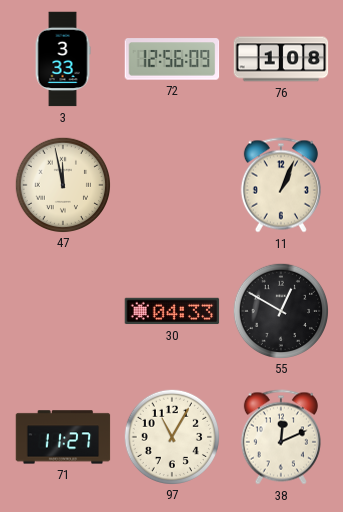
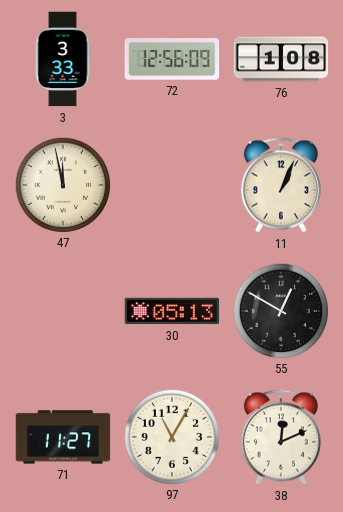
30: 04:33 -> 05:13
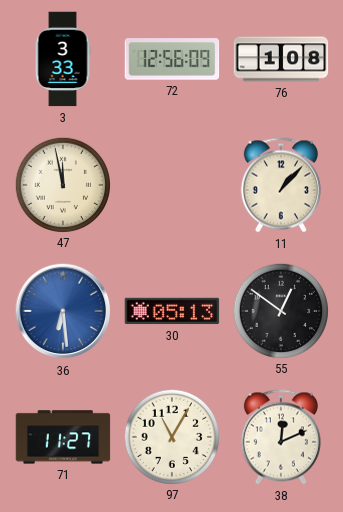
11: 1:04 -> 1:07
36: none -> 6:29
55: 12:50 -> 12:51
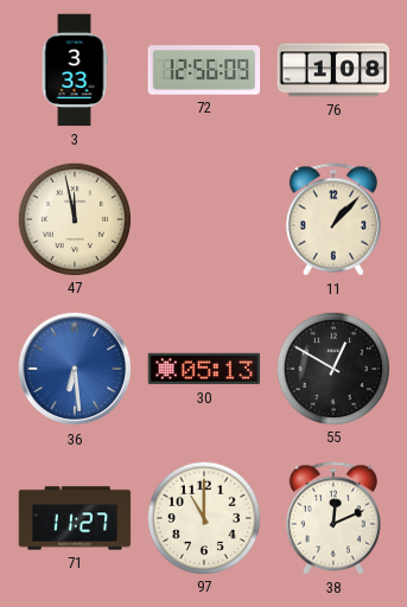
55: 12:51 -> 12:50
97: 11:05 -> 11:00
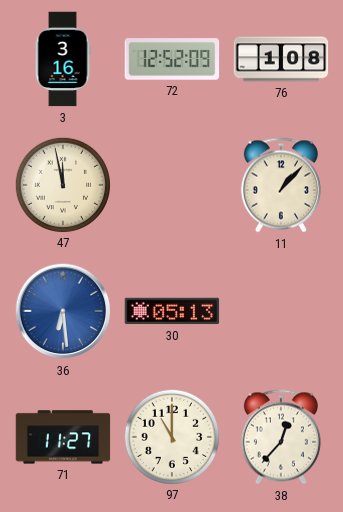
3: 3:33 -> 3:16
72: 12:56 -> 12:52
55: 12:50 -> none
38: 12:11 -> 12:37
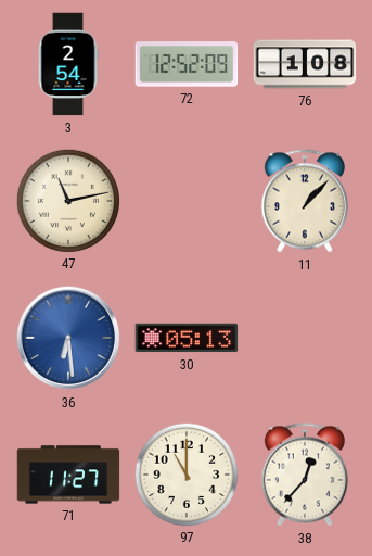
3: 3:16 -> 2:54
47: 11:58 -> 11:13
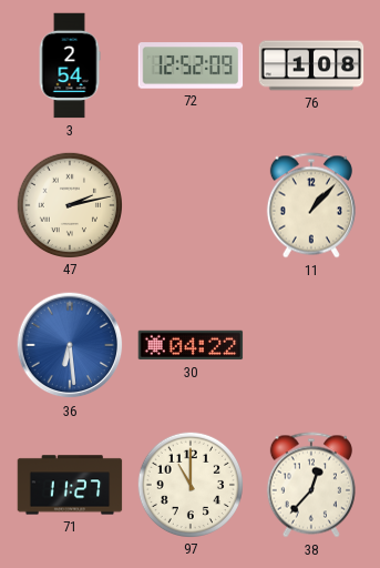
47: 11:13 -> 2:13
30: 05:13 -> 04:22
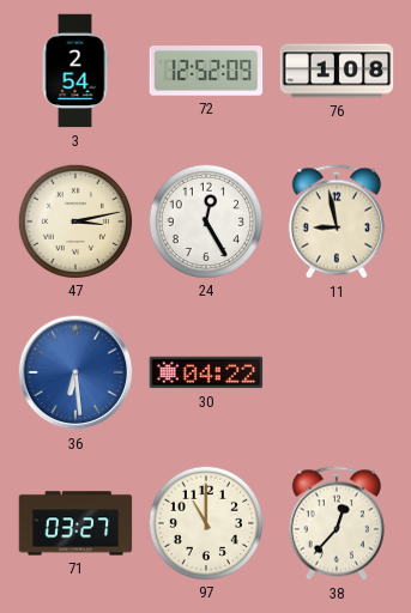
47: 2:13 -> 3:13
24: none -> 12:25
11: 1:07 -> 8:58
71: 11:27 -> 03:27
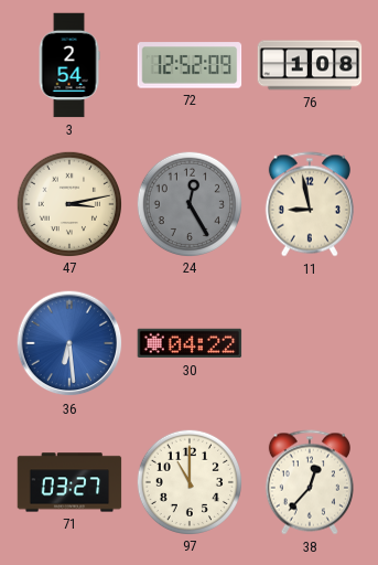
24 dial: white -> grey
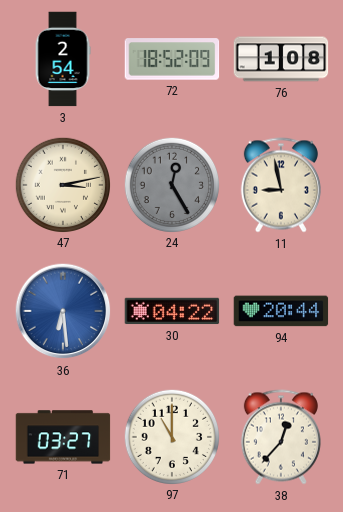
72: 12:52 -> 18:52
94: none -> 20:44
